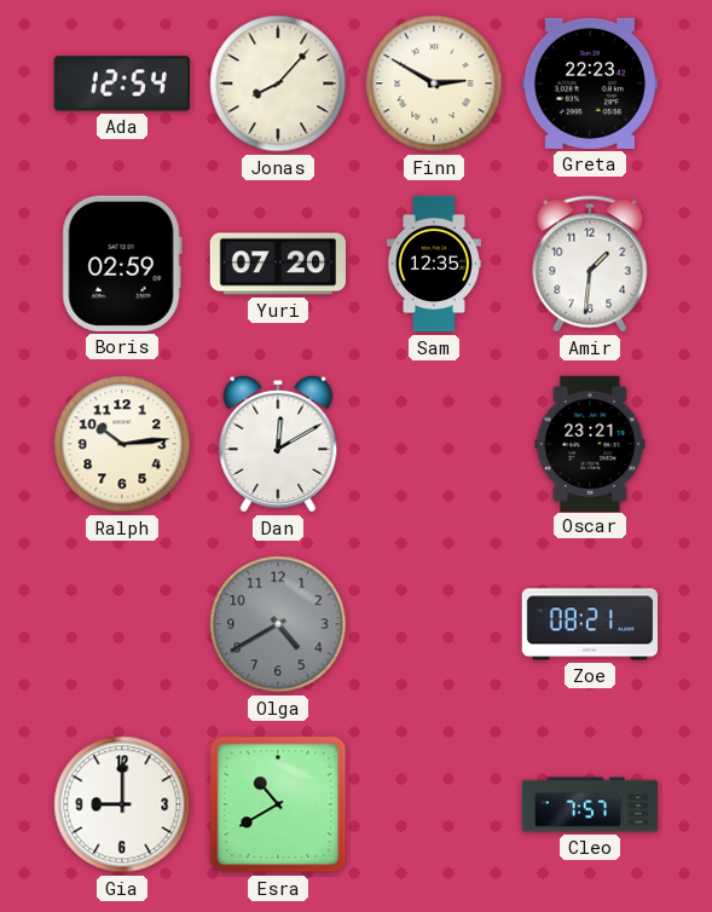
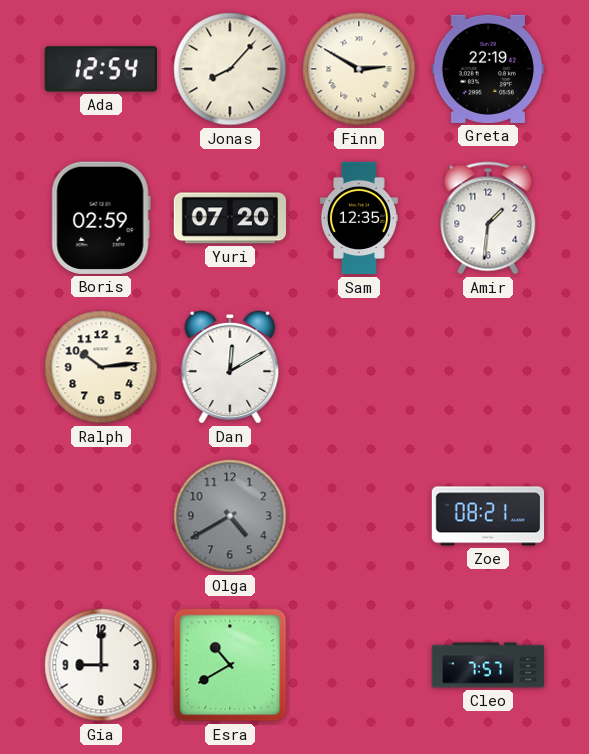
Greta: 22:23 -> 22:19
Oscar: 23:21 -> none
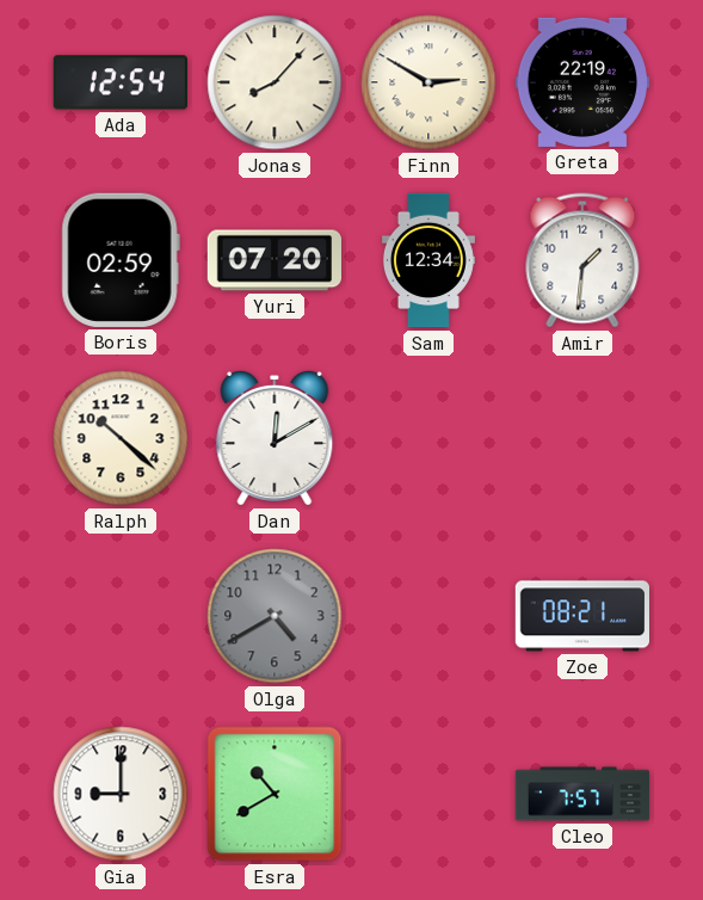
Sam: 12:35 -> 12:34
Ralph: 10:14 -> 10:22
